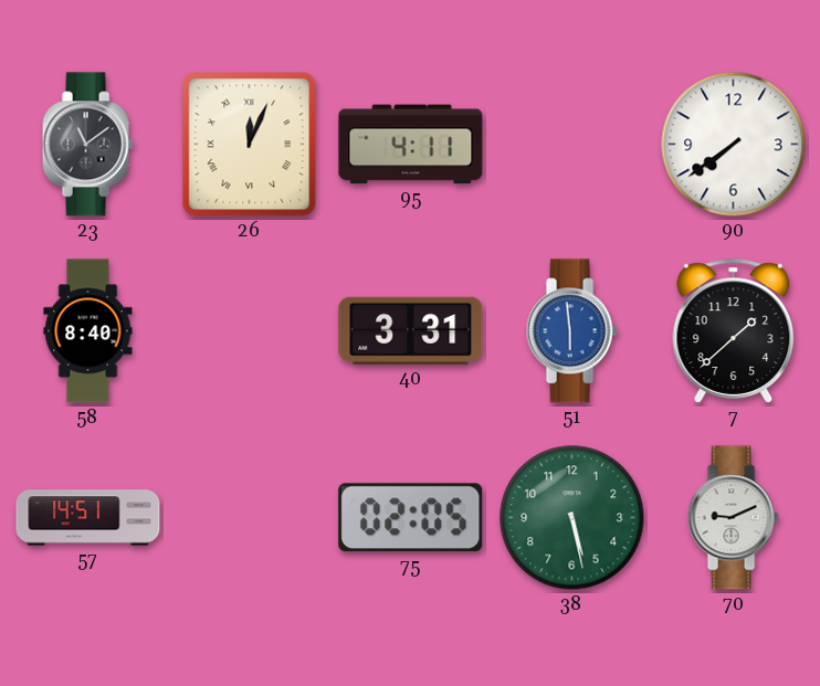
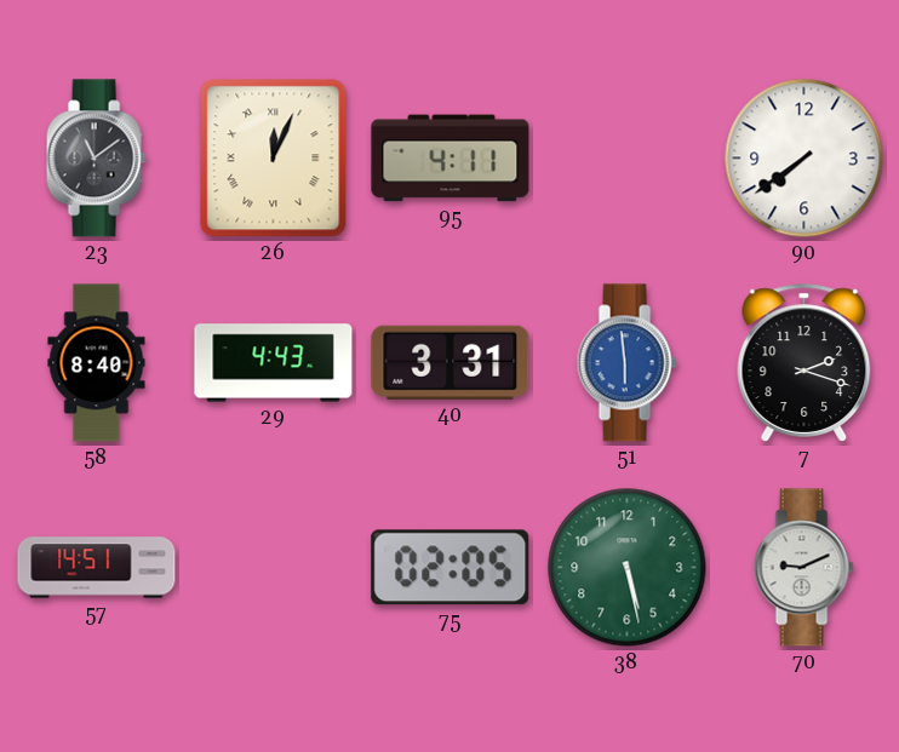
29: none -> 4:43
7: 1:38 -> 2:18
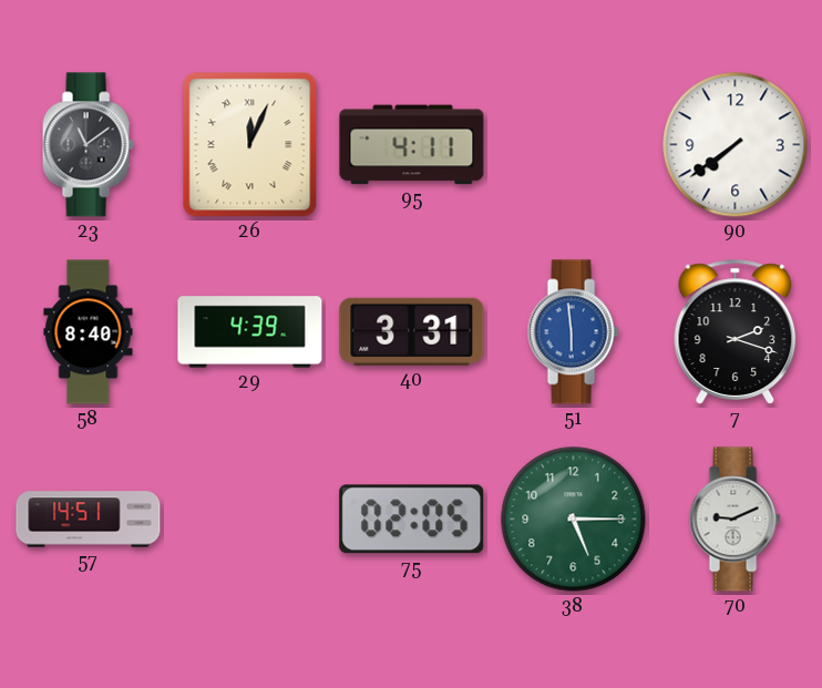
29: 4:43 -> 4:39
38: 5:28 -> 5:15
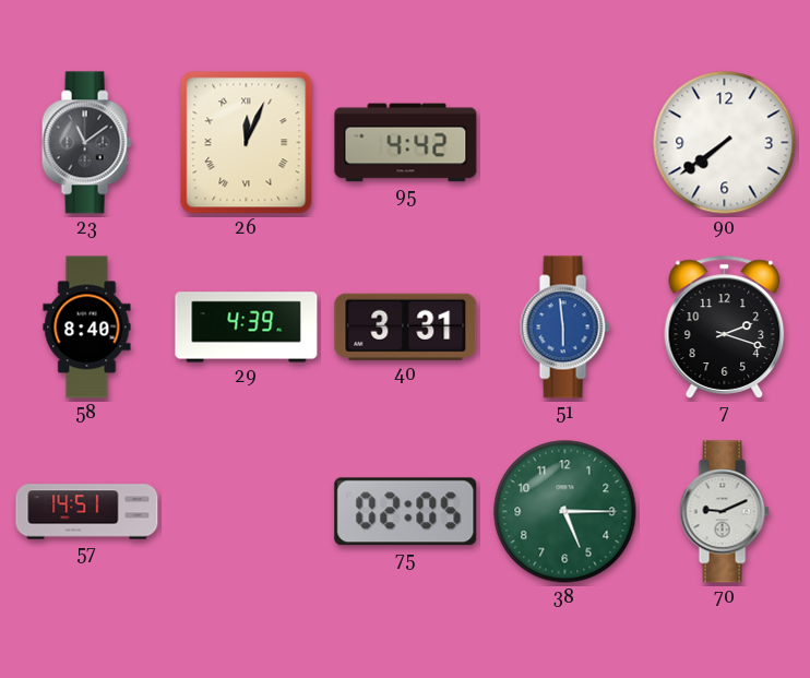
95: 4:11 -> 4:42
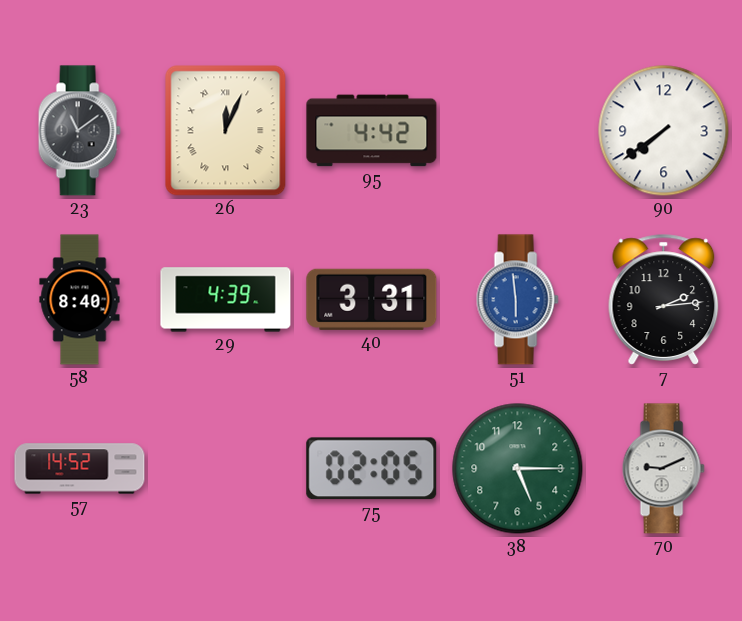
7: 2:18 -> 2:14
57: 14:51 -> 14:52
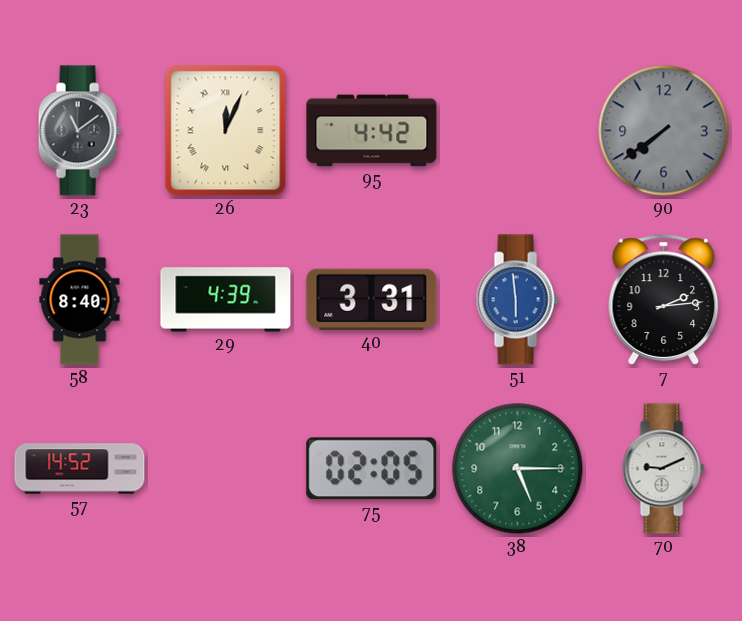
90 dial: white -> grey
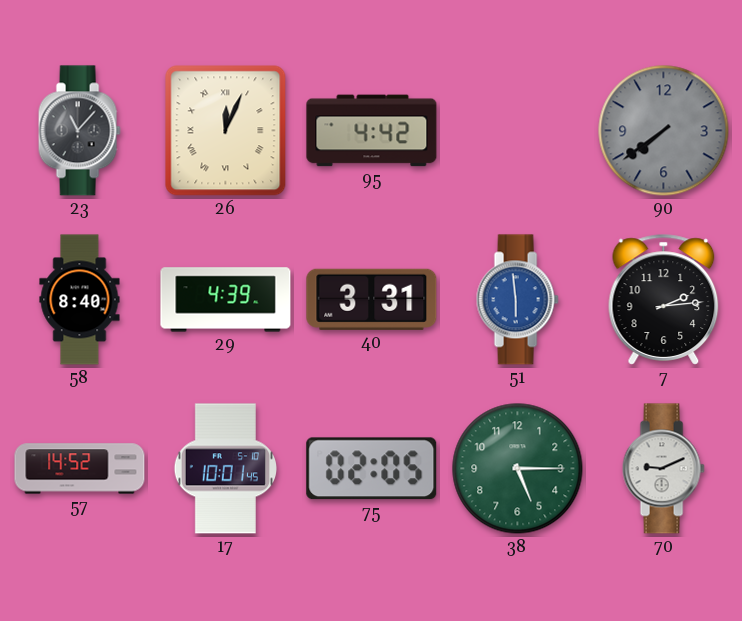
23: 11:09 -> 11:07
17: none -> 10:01
